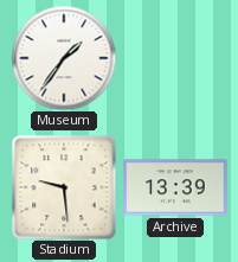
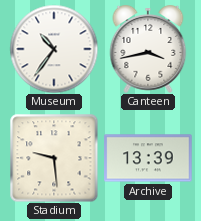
Museum: 1:36 -> 10:36
Canteen: none -> 3:43
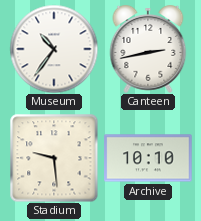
Canteen: 3:43 -> 2:43
Archive: 13:39 -> 10:10
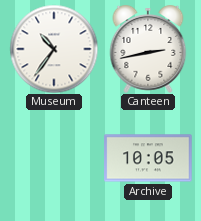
Stadium: 9:29 -> none
Archive: 10:10 -> 10:05
